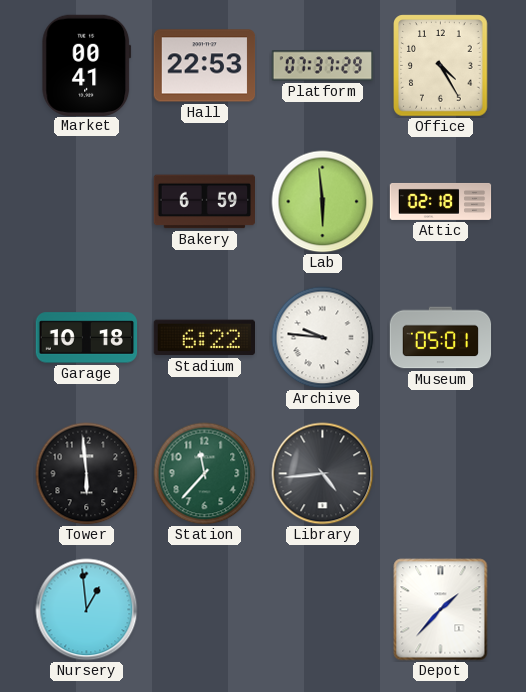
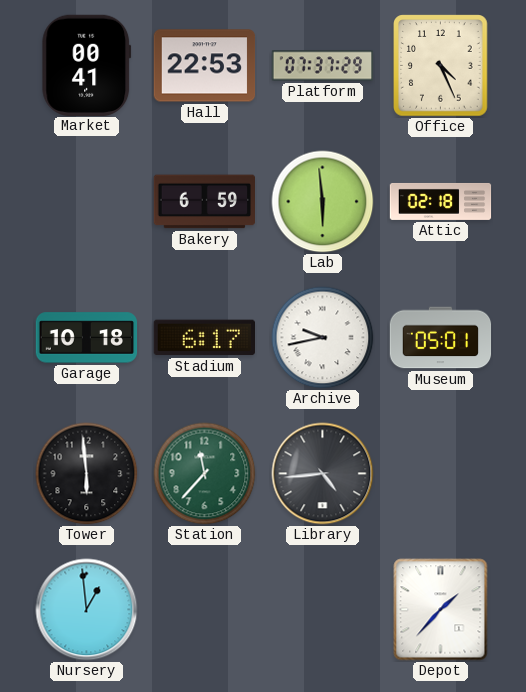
Office: 4:25 -> 4:26
Stadium: 6:22 -> 6:17
Archive: 9:46 -> 9:43
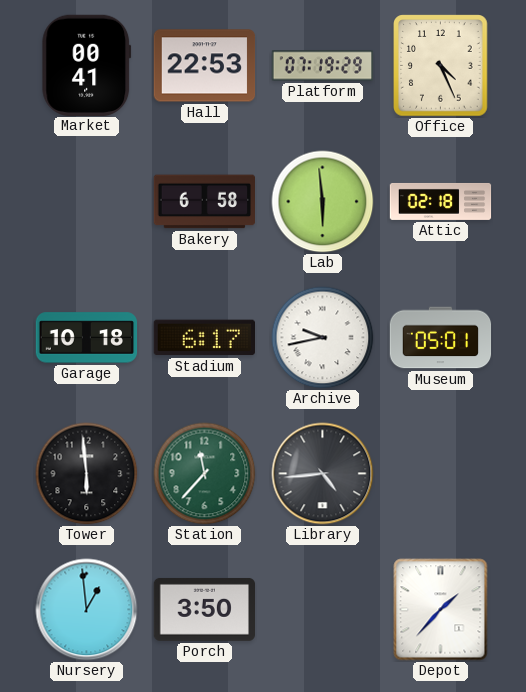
Platform: 07:37 -> 07:19
Bakery: 6:59 -> 6:58
Porch: none -> 3:50
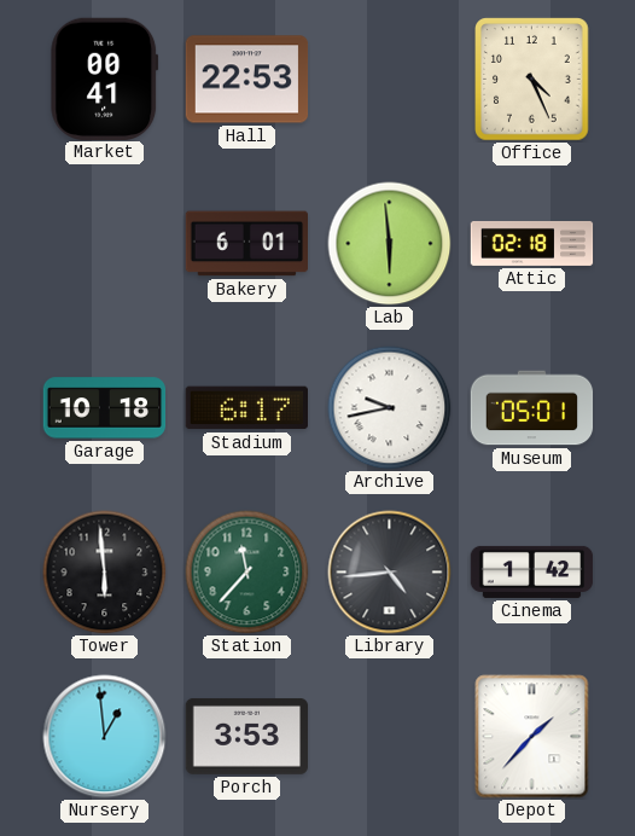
Platform: 07:19 -> none
Bakery: 6:58 -> 6:01
Cinema: none -> 1:42
Porch: 3:50 -> 3:53
